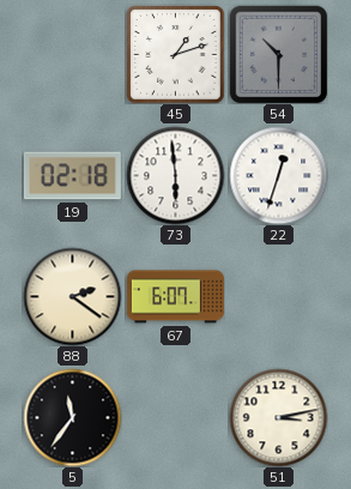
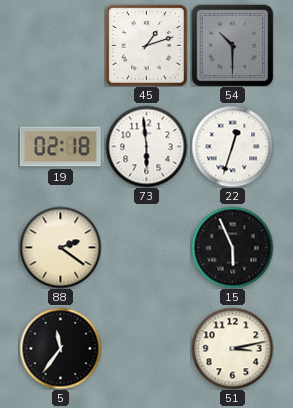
67: 6:07 -> none
15: none -> 5:56
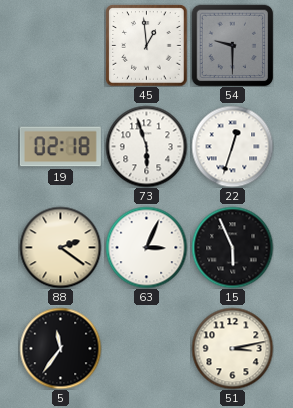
45: 1:12 -> 12:59
54: 10:30 -> 9:30
73: 5:59 -> 5:57
63: none -> 3:04
